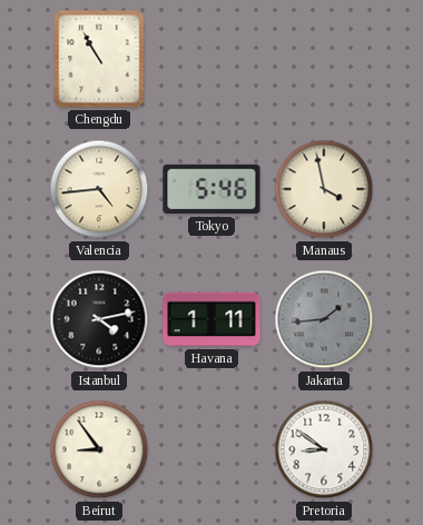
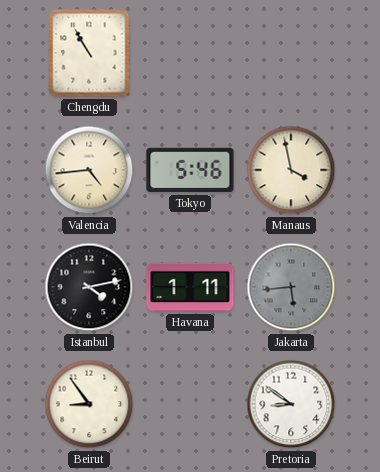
Jakarta: 1:44 -> 5:44
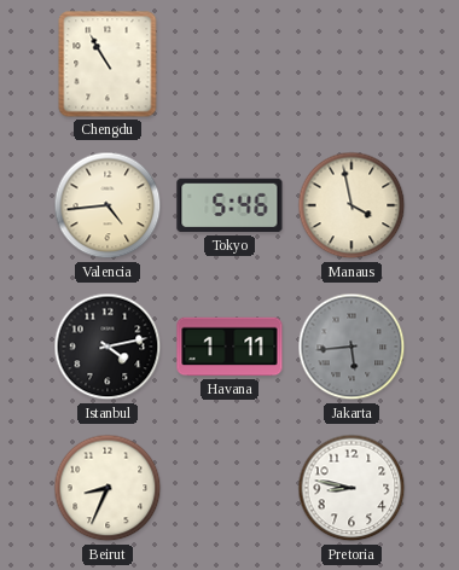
Beirut: 8:54 -> 8:34
Pretoria: 8:51 -> 8:47
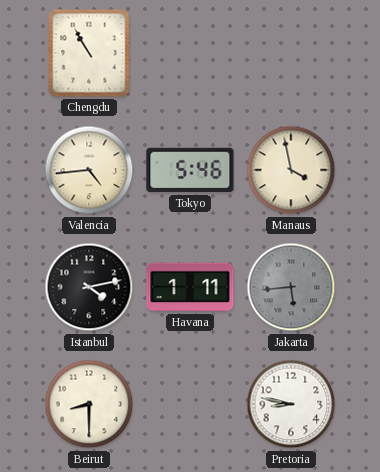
Beirut: 8:34 -> 8:30
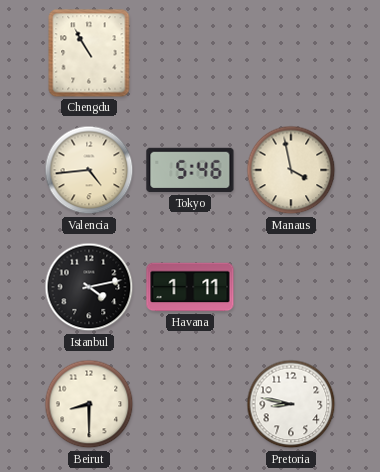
Jakarta: 5:44 -> none
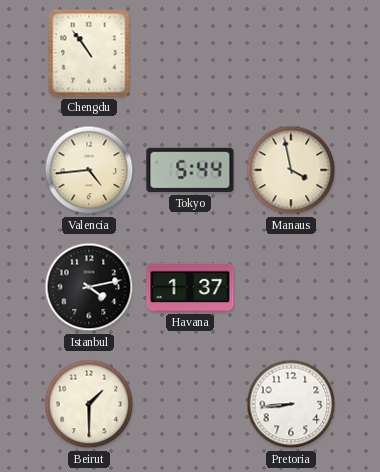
Chengdu: 10:55 -> 10:54
Tokyo: 5:46 -> 5:44
Havana: 1:11 -> 1:37
Beirut: 8:30 -> 1:30
Pretoria: 8:47 -> 8:44
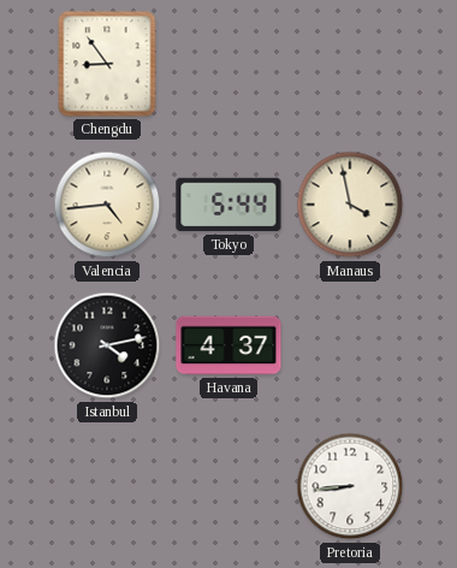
Chengdu: 10:54 -> 8:54
Havana: 1:37 -> 4:37
Beirut: 1:30 -> none
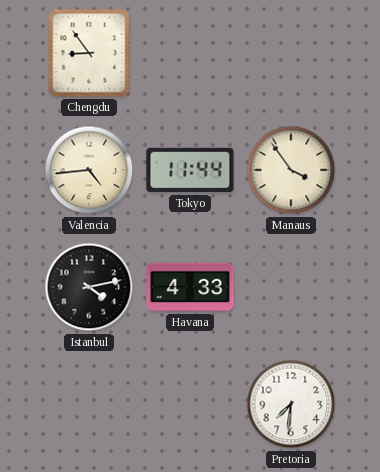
Tokyo: 5:44 -> 11:44
Manaus: 3:58 -> 3:54
Havana: 4:37 -> 4:33
Pretoria: 8:44 -> 7:31
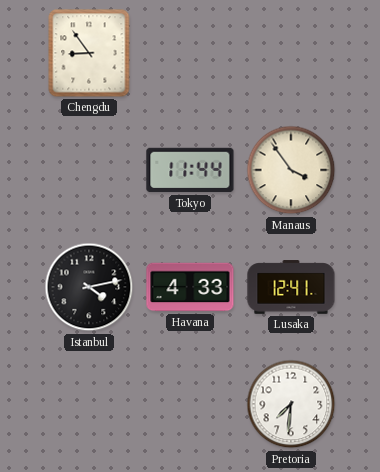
Valencia: 4:44 -> none
Lusaka: none -> 12:41
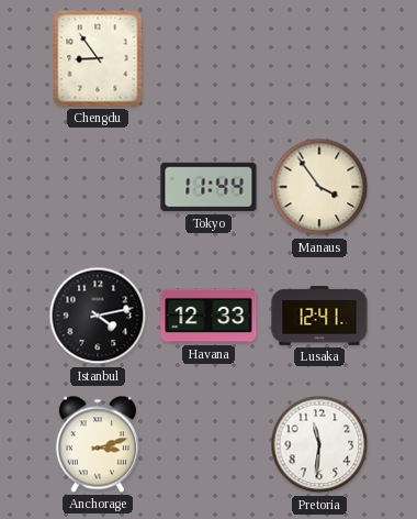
Havana: 4:33 -> 12:33
Anchorage: none -> 3:12
Pretoria: 7:31 -> 11:31
